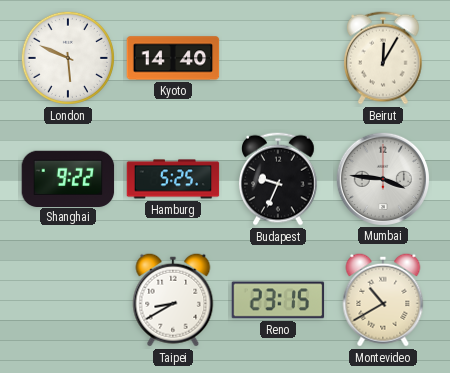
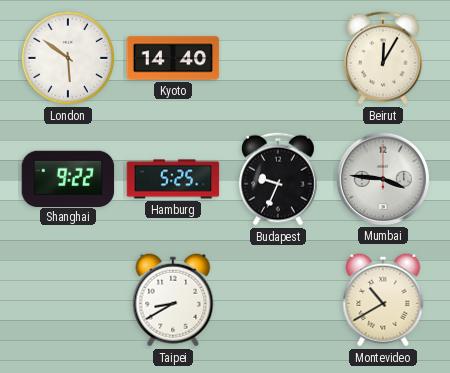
London: 5:49 -> 5:51
Reno: 23:15 -> none
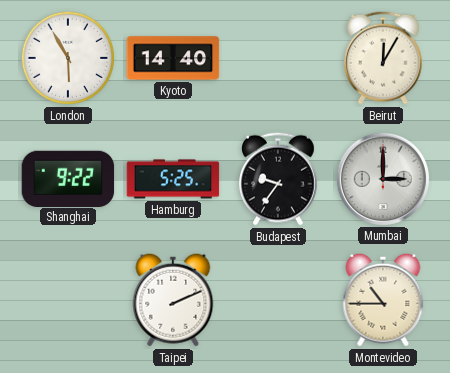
London: 5:51 -> 5:55
Budapest: 9:34 -> 9:36
Mumbai: 3:46 -> 3:00
Taipei: 8:40 -> 2:11
Montevideo: 10:40 -> 10:45
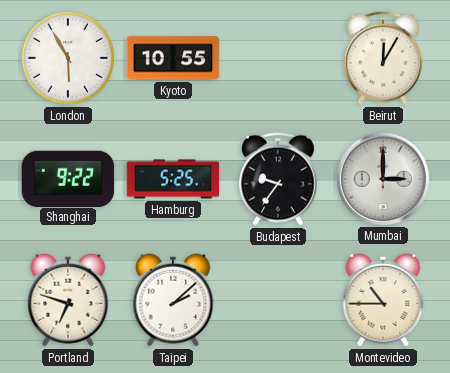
Kyoto: 14:40 -> 10:55
Portland: none -> 6:48
Taipei: 2:11 -> 2:08
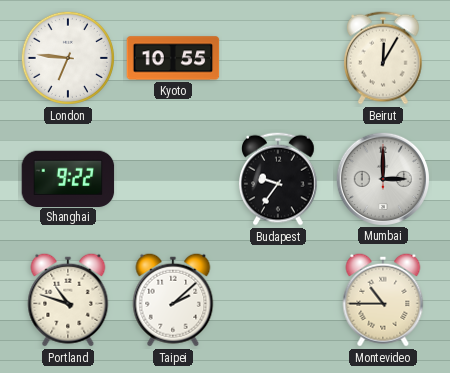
London: 5:55 -> 6:46
Hamburg: 5:25 -> none
Portland: 6:48 -> 10:48
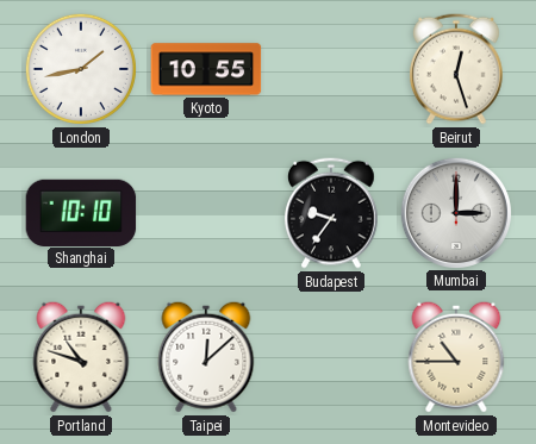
London: 6:46 -> 1:43
Beirut: 12:05 -> 12:27
Shanghai: 9:22 -> 10:10
Taipei: 2:08 -> 12:08
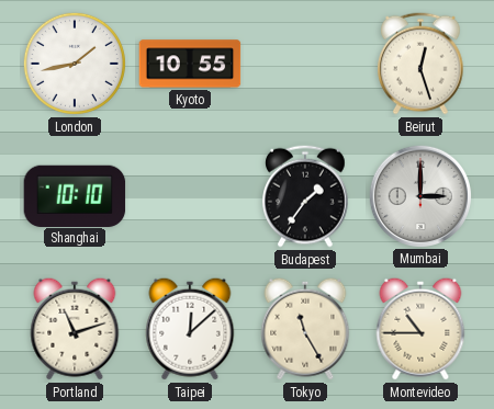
Budapest: 9:36 -> 1:36
Portland: 10:48 -> 11:12
Tokyo: none -> 11:25
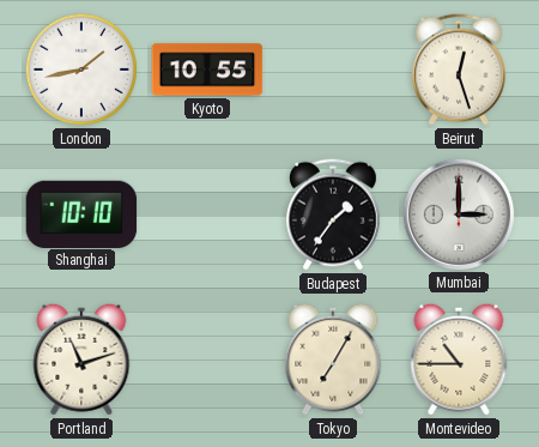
Taipei: 12:08 -> none
Tokyo: 11:25 -> 7:05
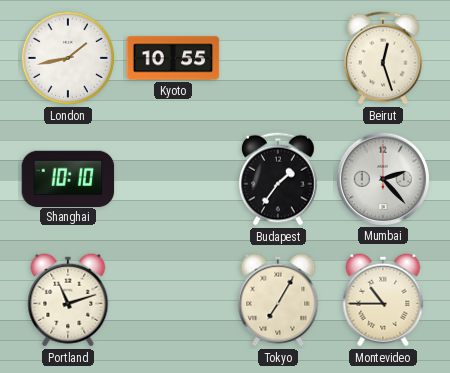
Mumbai: 3:00 -> 2:23
